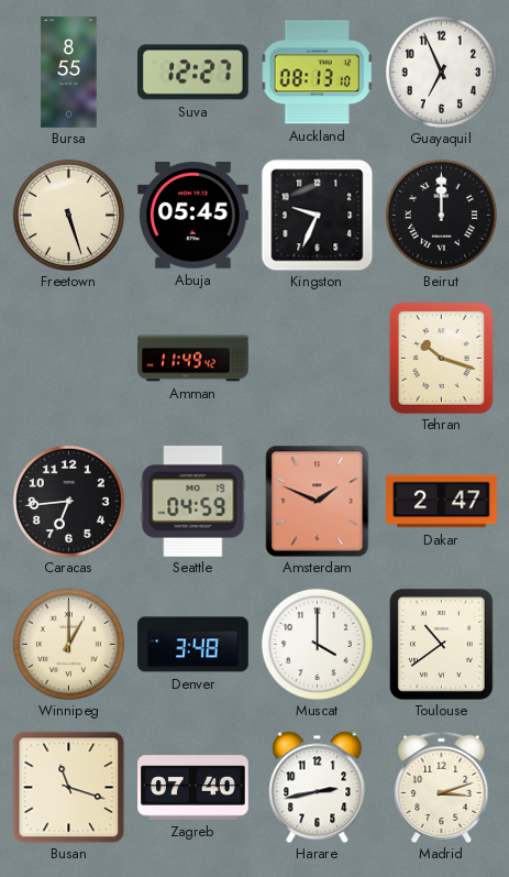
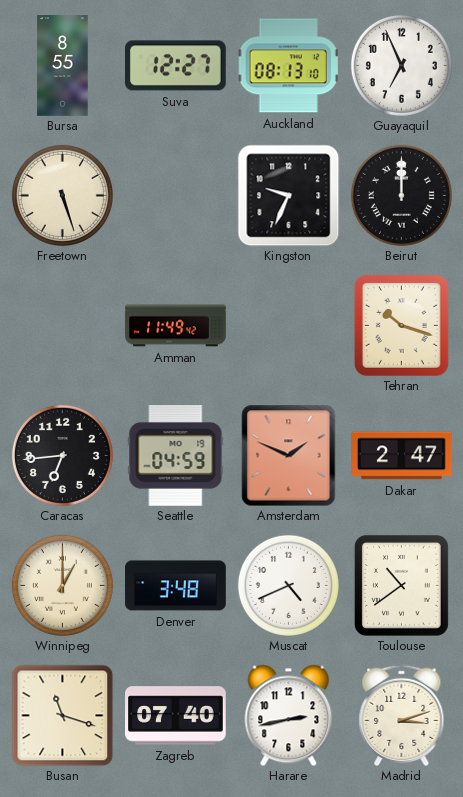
Abuja: 05:45 -> none
Muscat: 4:00 -> 4:41
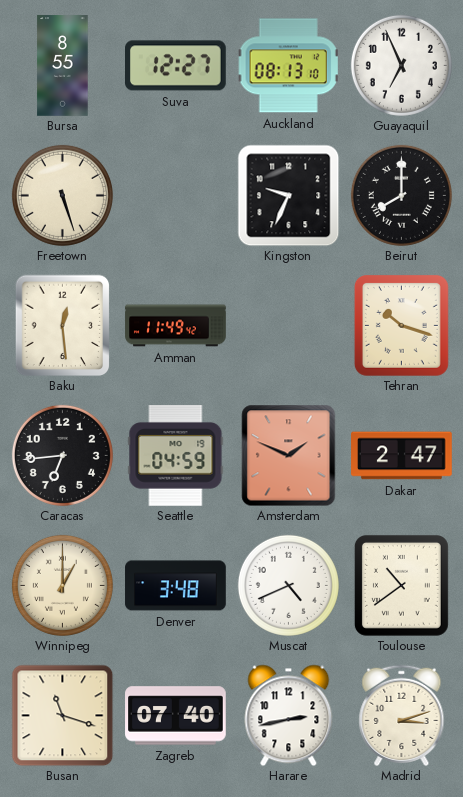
Beirut: 12:00 -> 8:00
Baku: none -> 12:29
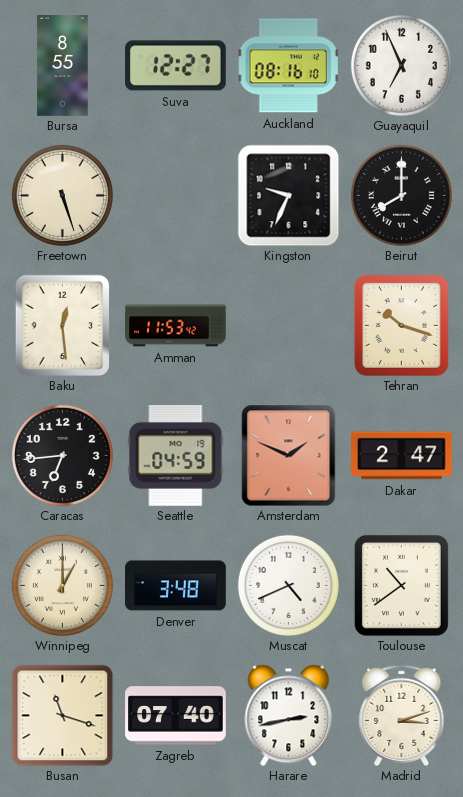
Auckland: 08:13 -> 08:16
Amman: 11:49 -> 11:53
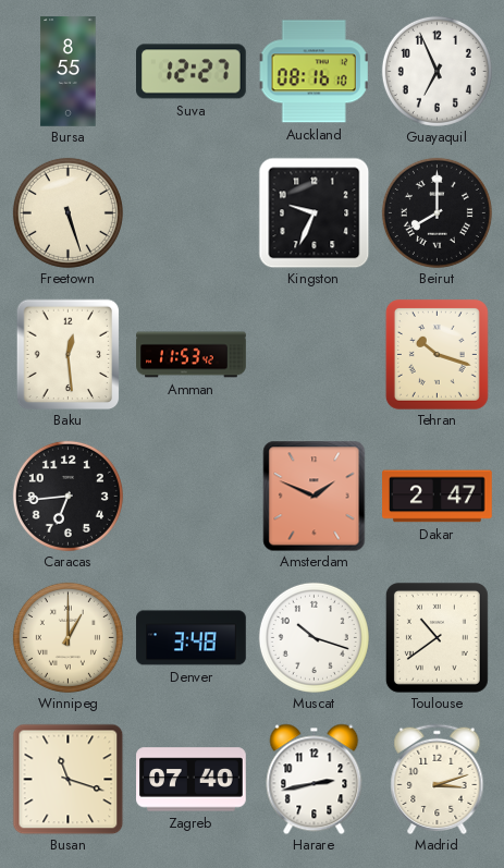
Seattle: 04:59 -> none
Muscat: 4:41 -> 10:18
